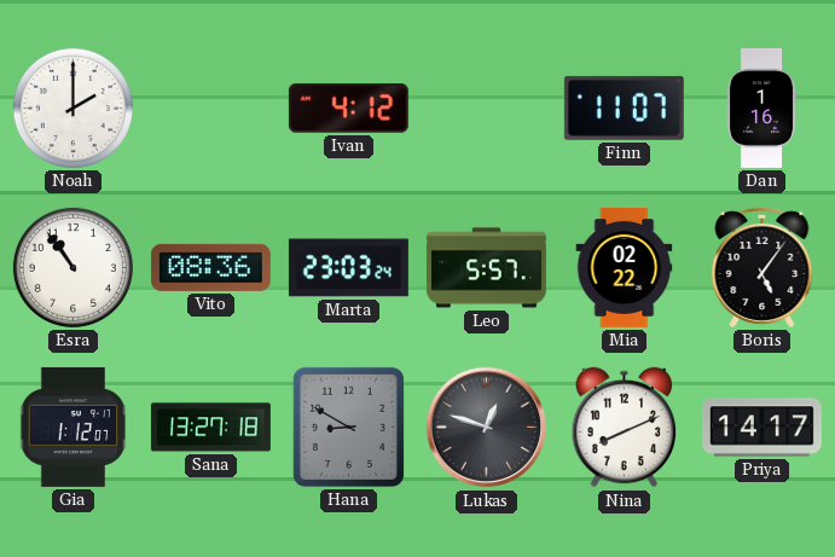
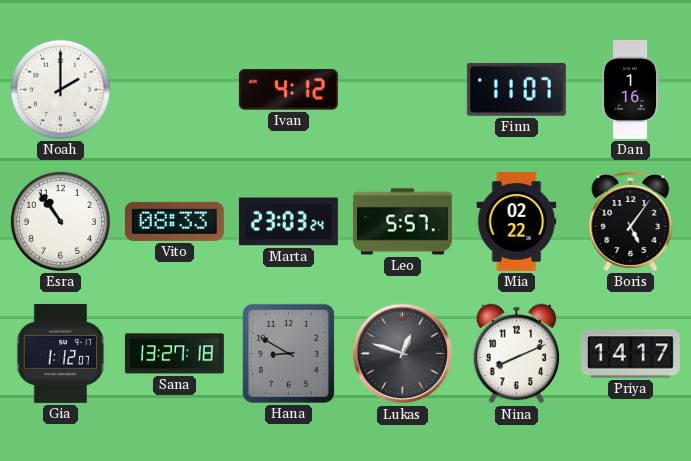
Vito: 08:36 -> 08:33
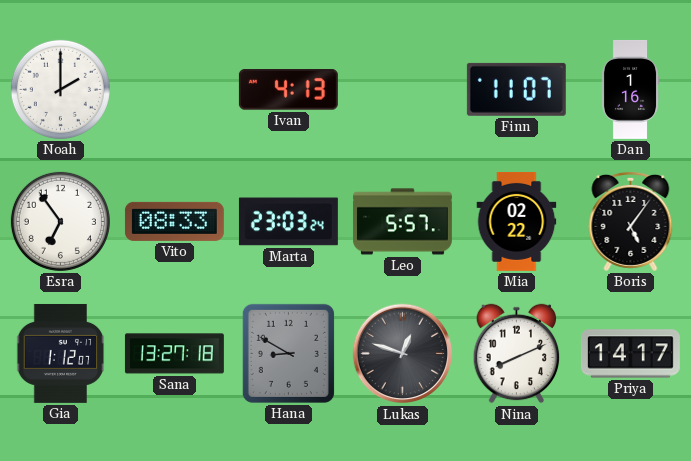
Ivan: 4:12 -> 4:13
Esra: 10:54 -> 6:54
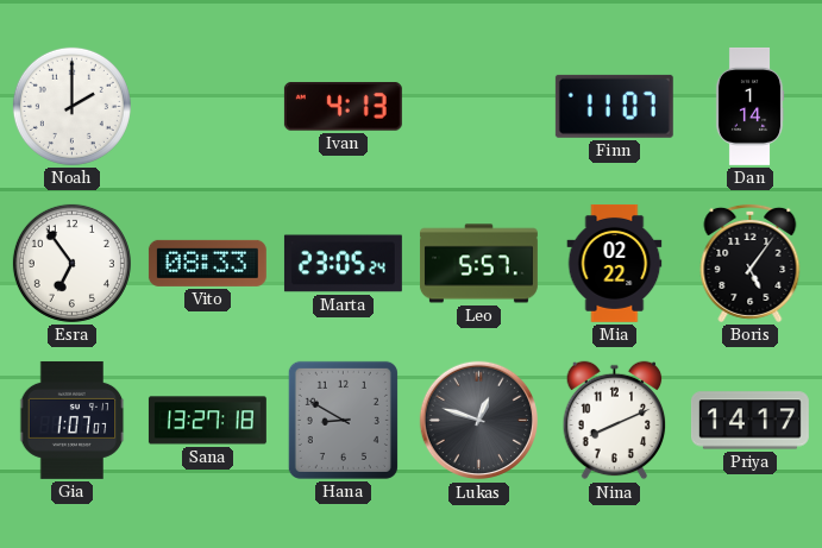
Dan: 1:16 -> 1:14
Marta: 23:03 -> 23:05
Gia: 1:12 -> 1:07
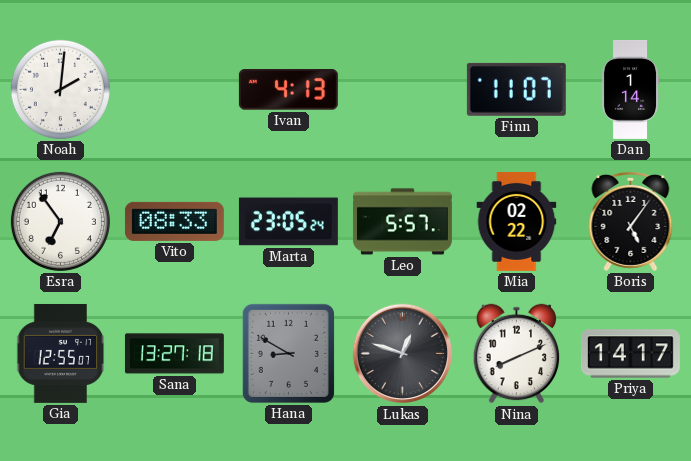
Noah: 2:00 -> 2:01
Gia: 1:07 -> 12:55
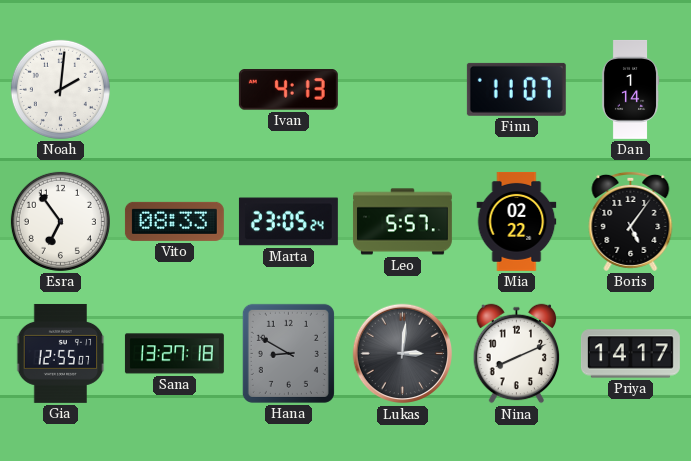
Lukas: 12:48 -> 3:01
